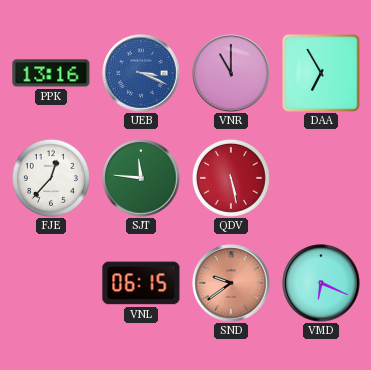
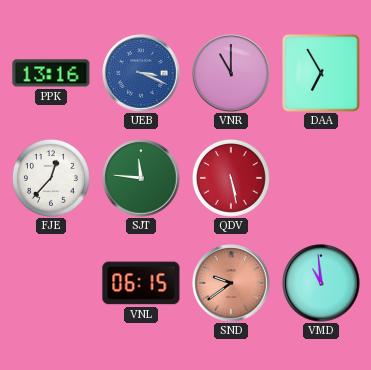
VMD: 6:19 -> 10:59
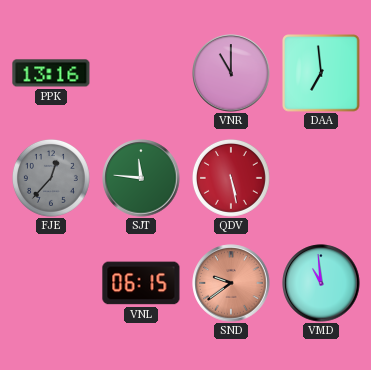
UEB: 3:19 -> none
DAA: 6:55 -> 6:59
FJE dial: white -> grey
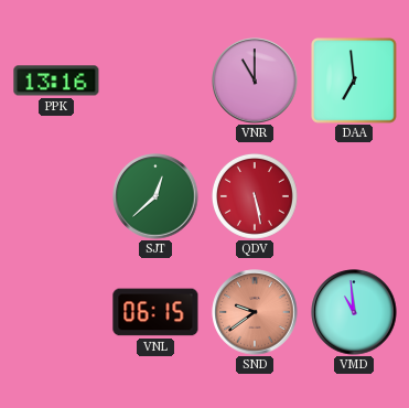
FJE: 12:37 -> none
SJT: 11:46 -> 12:38
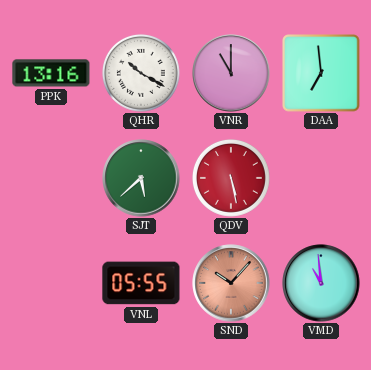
QHR: none -> 10:20
SJT: 12:38 -> 5:38
VNL: 06:15 -> 05:55
SND: 9:39 -> 10:07
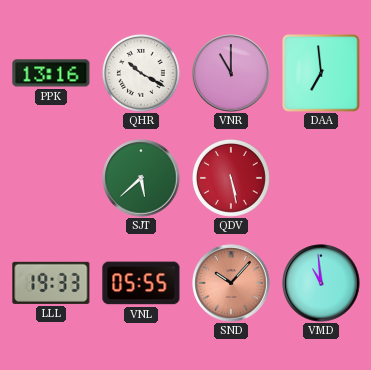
LLL: none -> 19:33
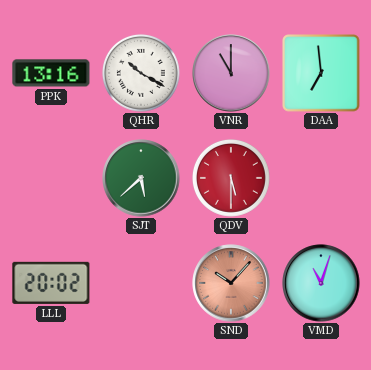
QDV: 5:28 -> 5:30
LLL: 19:33 -> 20:02
VNL: 05:55 -> none
VMD: 10:59 -> 11:03
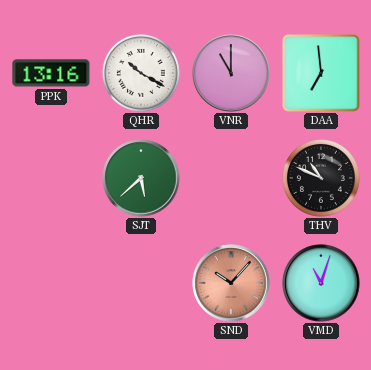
QDV: 5:30 -> none
THV: none -> 10:49
LLL: 20:02 -> none
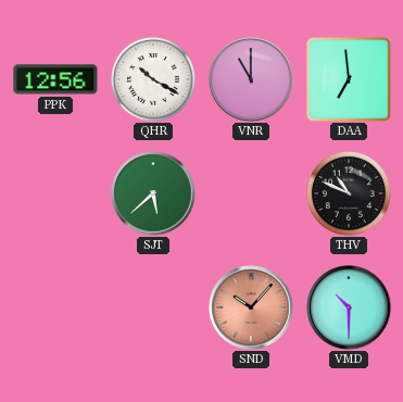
PPK: 13:16 -> 12:56
VMD: 11:03 -> 10:30
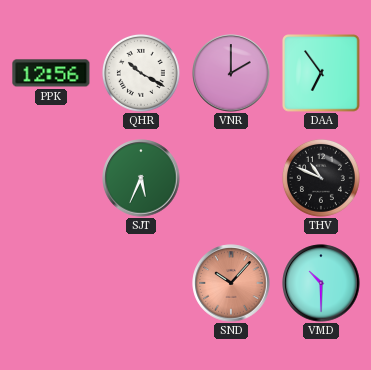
VNR: 11:00 -> 2:00
DAA: 6:59 -> 6:54
SJT: 5:38 -> 5:34
